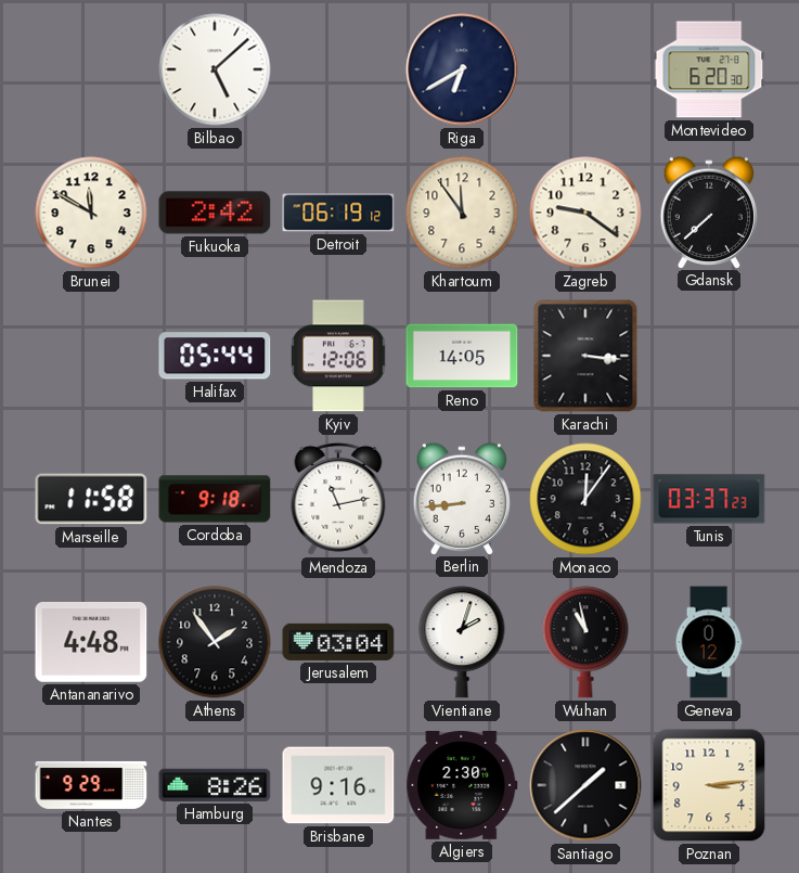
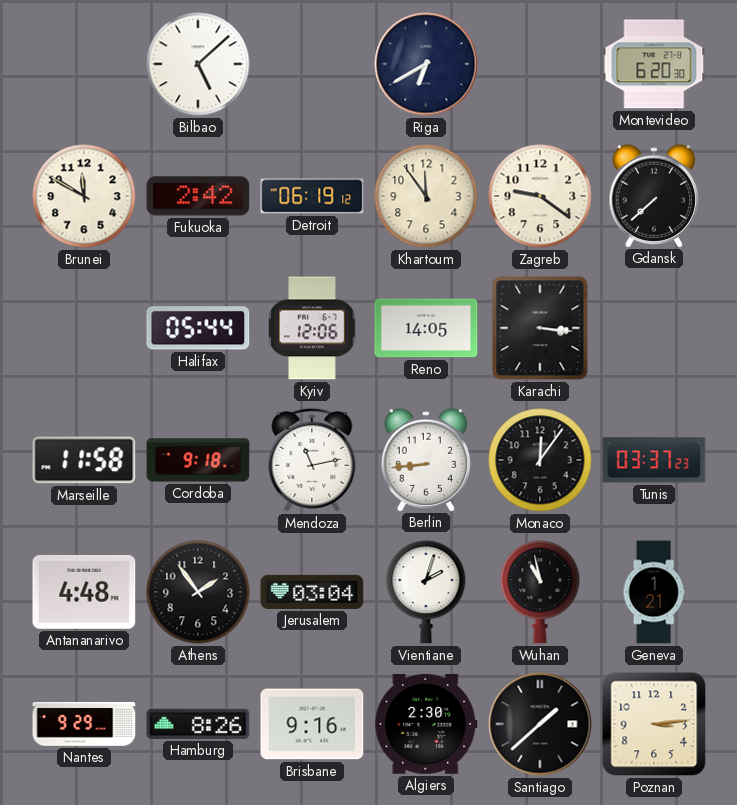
Geneva: 0:12 -> 1:21
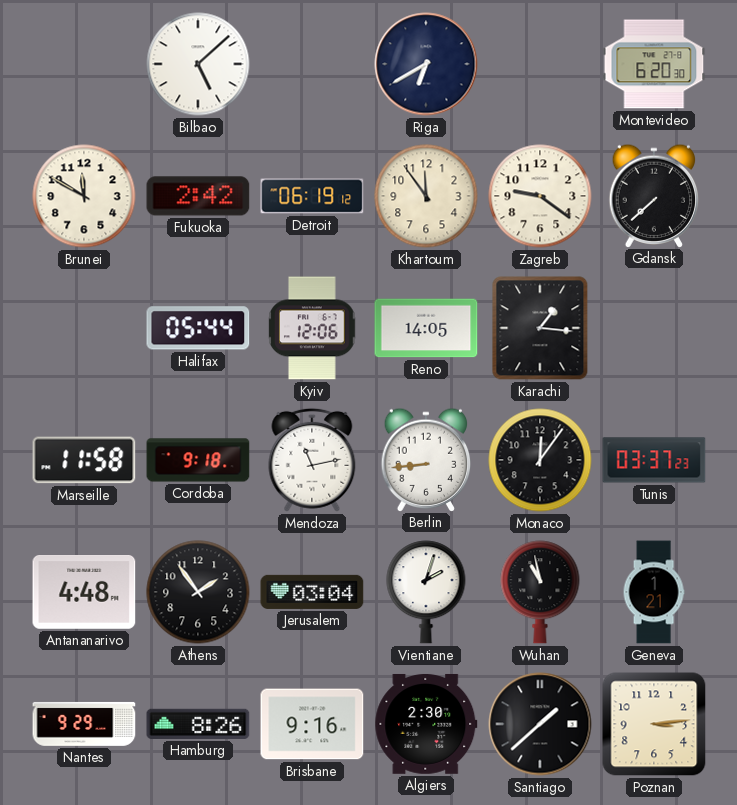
Karachi: 3:16 -> 1:16
